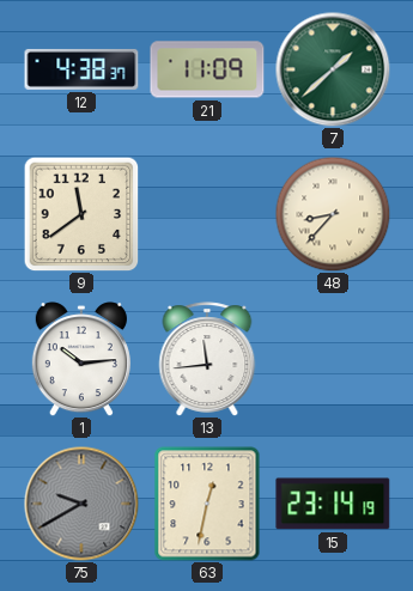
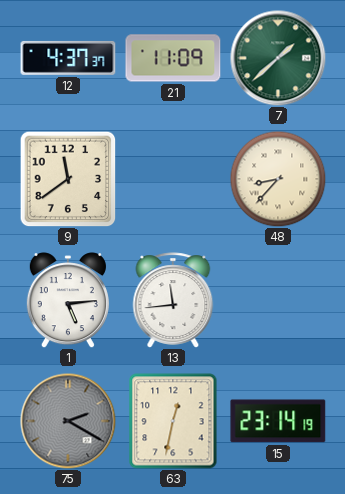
12: 4:38 -> 4:37
1: 10:14 -> 5:14
75: 9:40 -> 2:20
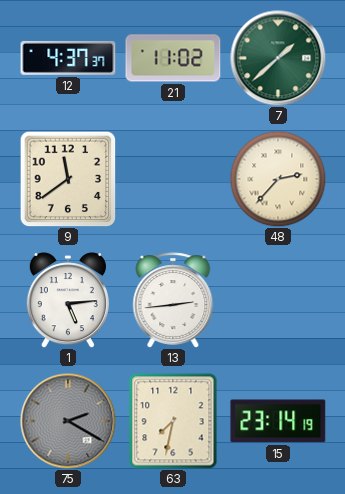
21: 11:09 -> 11:02
48: 8:37 -> 2:37
13: 11:44 -> 2:44
63: 12:32 -> 7:32
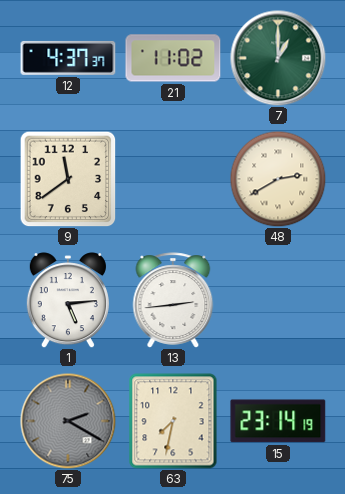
7: 1:38 -> 1:00
48: 2:37 -> 2:40
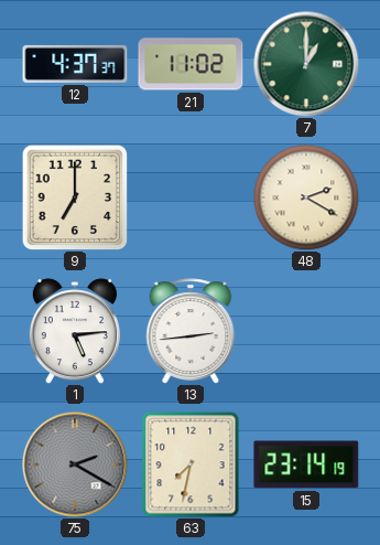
9: 11:39 -> 7:00
48: 2:40 -> 2:20
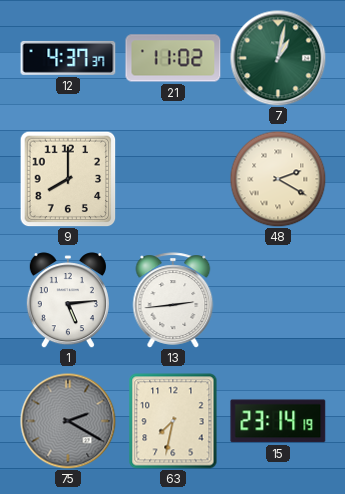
7: 1:00 -> 1:02
9: 7:00 -> 8:00
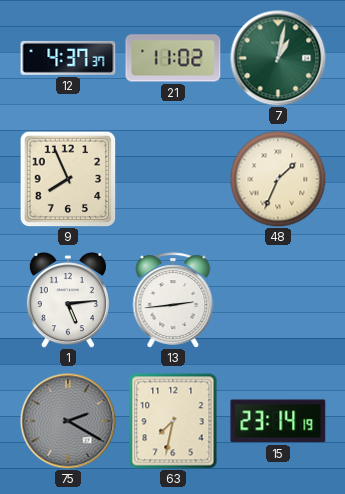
9: 8:00 -> 7:56
48: 2:20 -> 1:34
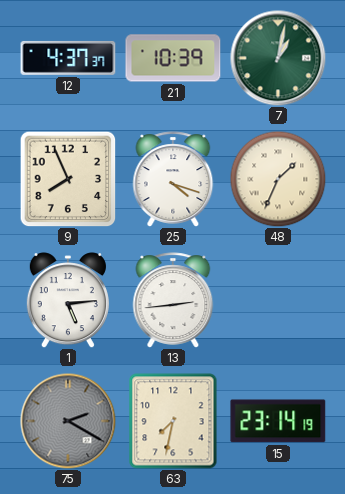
21: 11:02 -> 10:39
25: none -> 4:18
